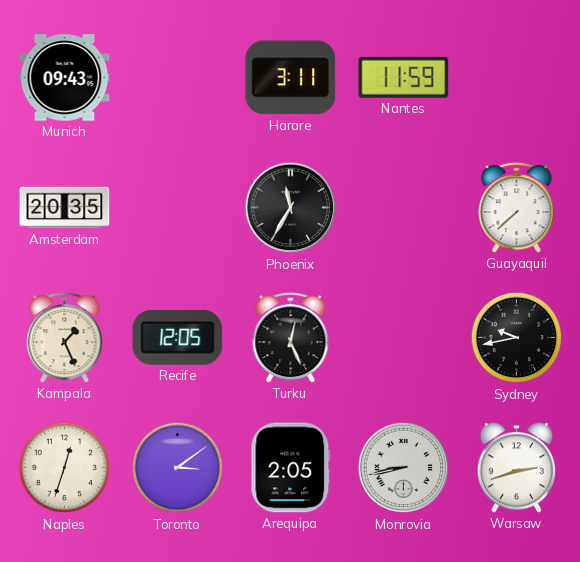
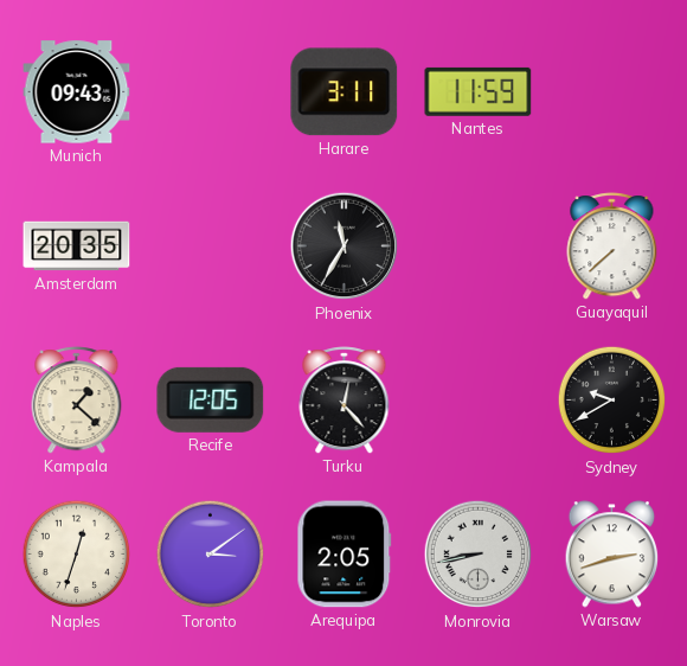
Kampala: 1:26 -> 1:22
Turku: 12:26 -> 12:23
Sydney: 9:43 -> 9:40
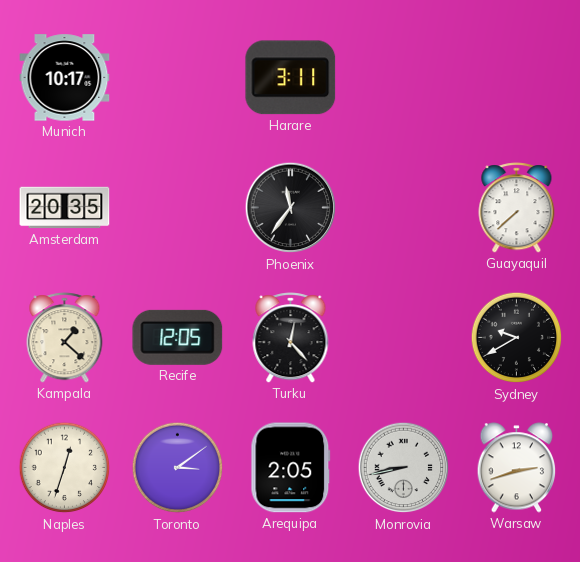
Munich: 09:43 -> 10:17
Nantes: 11:59 -> none
Phoenix: 11:35 -> 11:36
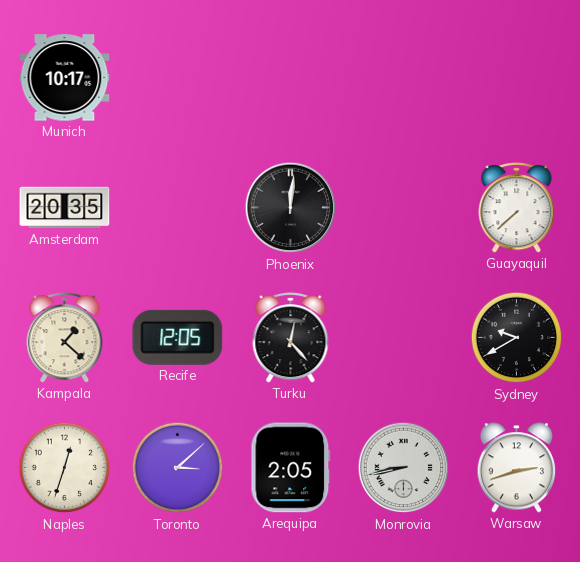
Harare: 3:11 -> none
Phoenix: 11:36 -> 12:01
Toronto: 3:09 -> 3:08
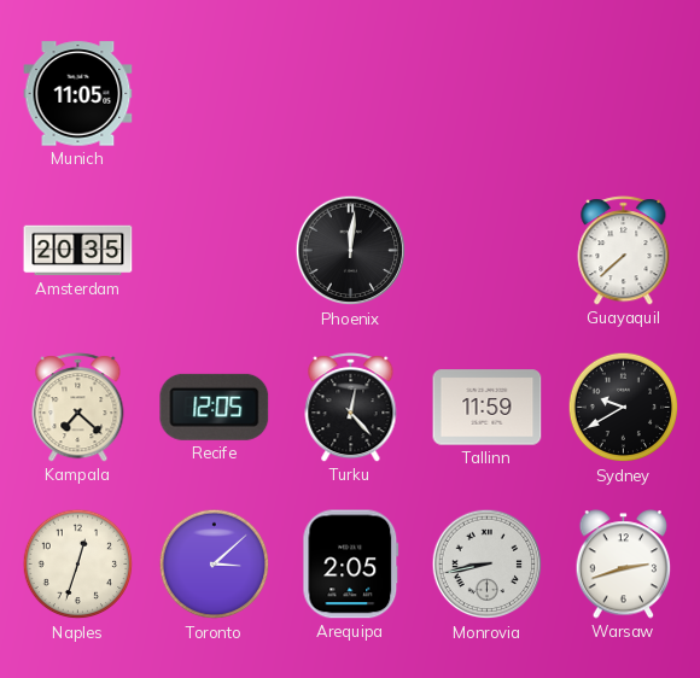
Munich: 10:17 -> 11:05
Kampala: 1:22 -> 7:22
Tallinn: none -> 11:59
